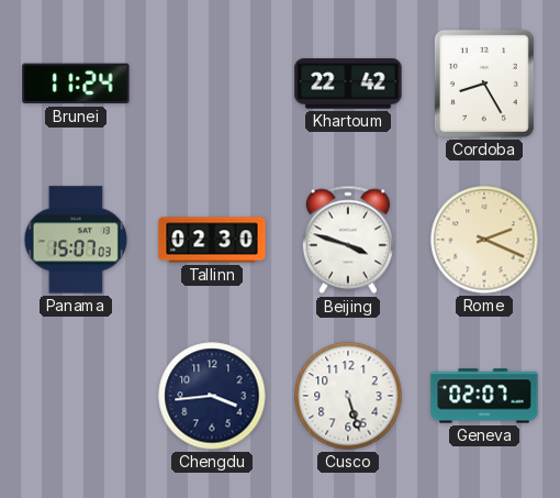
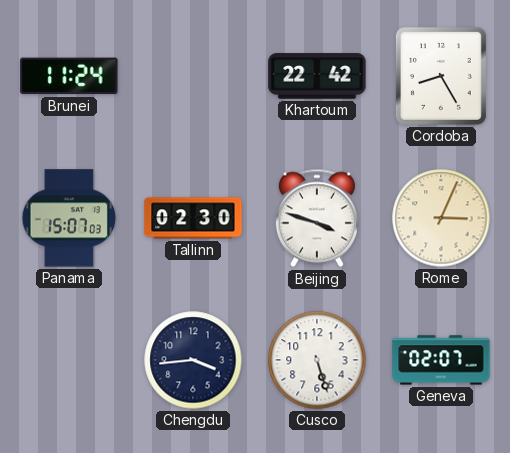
Rome: 2:19 -> 3:04
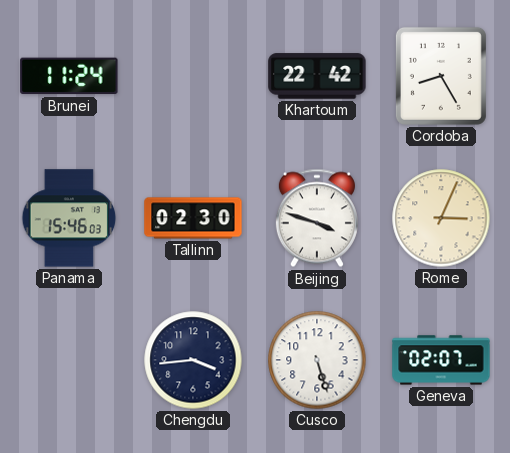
Panama: 15:07 -> 15:46
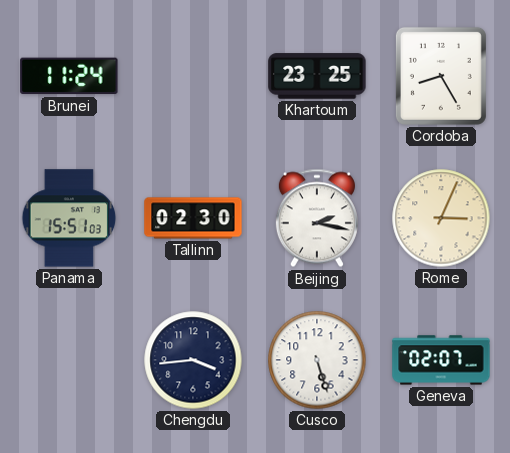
Khartoum: 22:42 -> 23:25
Panama: 15:46 -> 15:51
Beijing: 3:48 -> 2:17
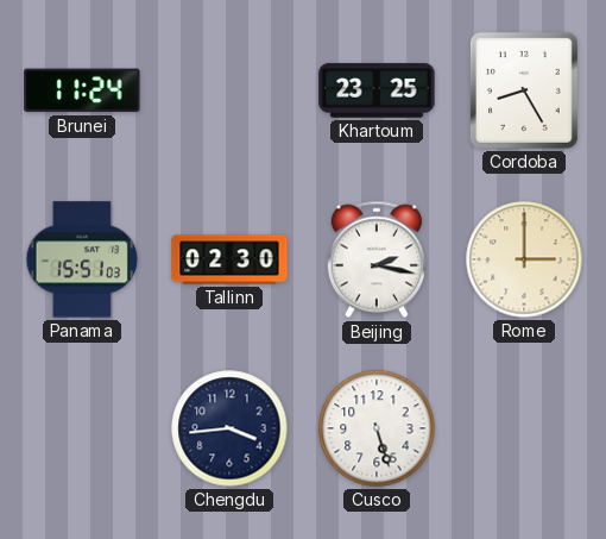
Rome: 3:04 -> 3:00
Geneva: 02:07 -> none
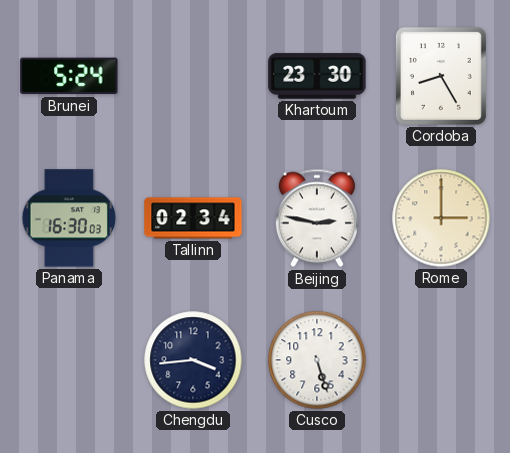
Brunei: 11:24 -> 5:24
Khartoum: 23:25 -> 23:30
Panama: 15:51 -> 16:30
Tallinn: 02:30 -> 02:34
Beijing: 2:17 -> 2:47
